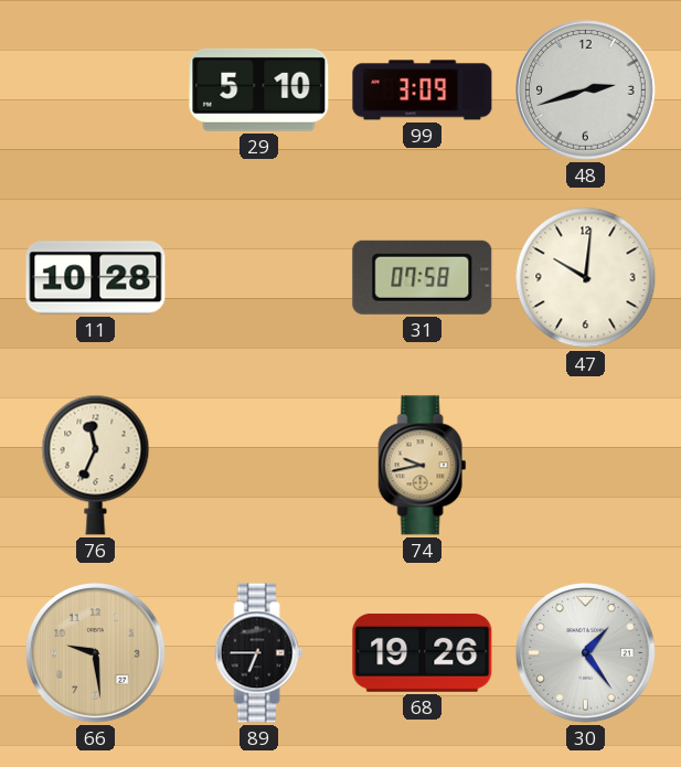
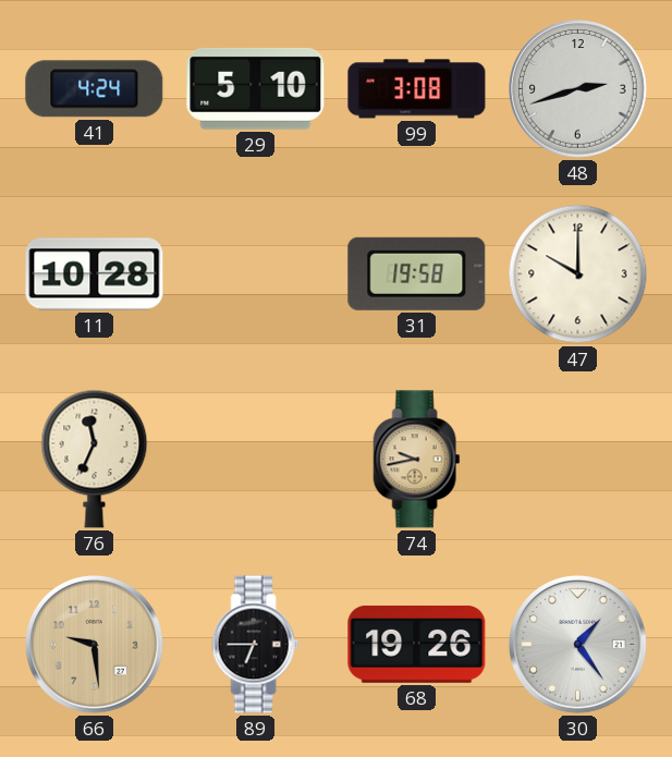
41: none -> 4:24
99: 3:09 -> 3:08
31: 07:58 -> 19:58
47: 10:01 -> 10:00
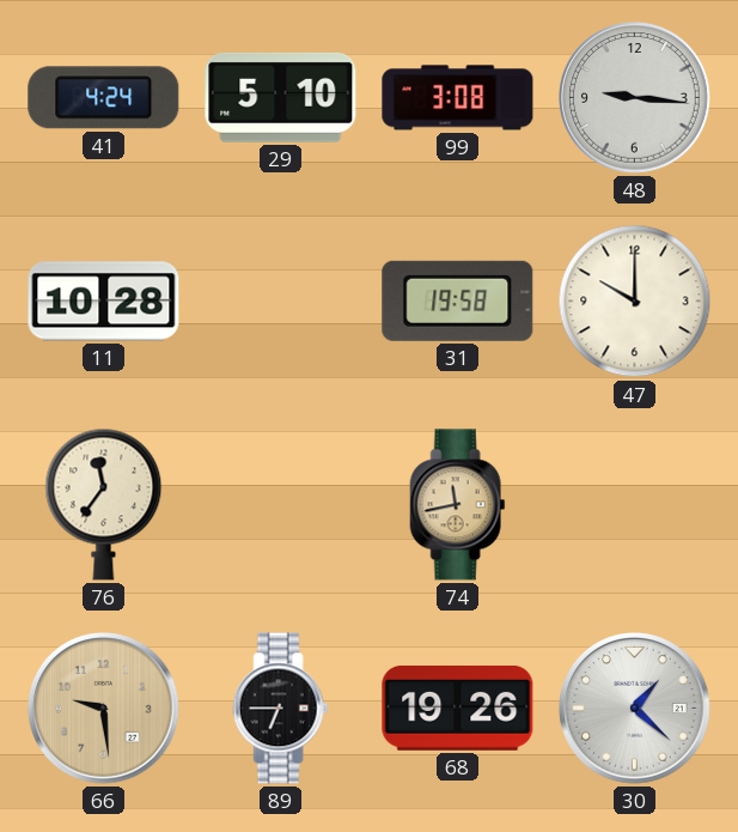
48: 2:42 -> 9:16
76: 11:34 -> 11:36
74: 9:43 -> 11:43
30: 1:24 -> 1:22
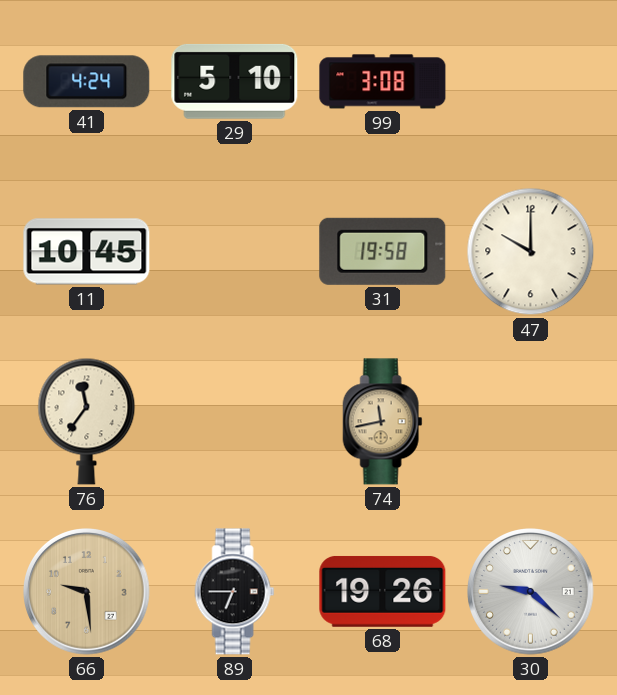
48: 9:16 -> none
11: 10:28 -> 10:45
30: 1:22 -> 9:22
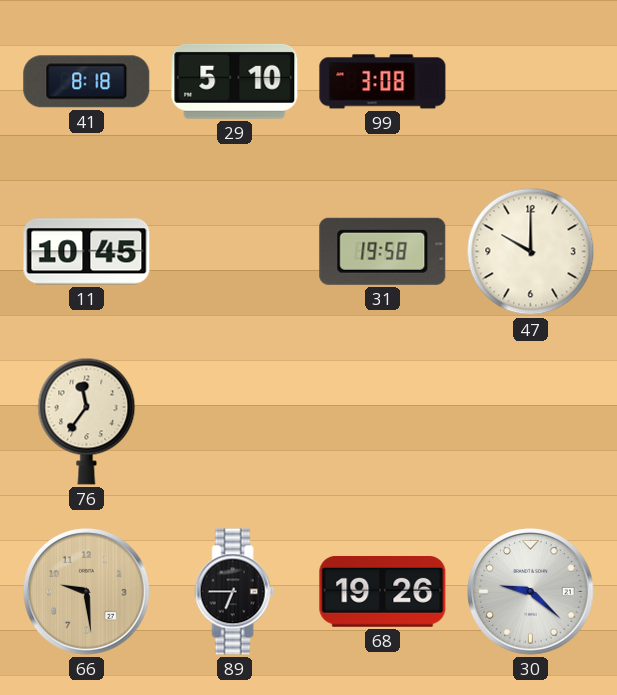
41: 4:24 -> 8:18
74: 11:43 -> none
